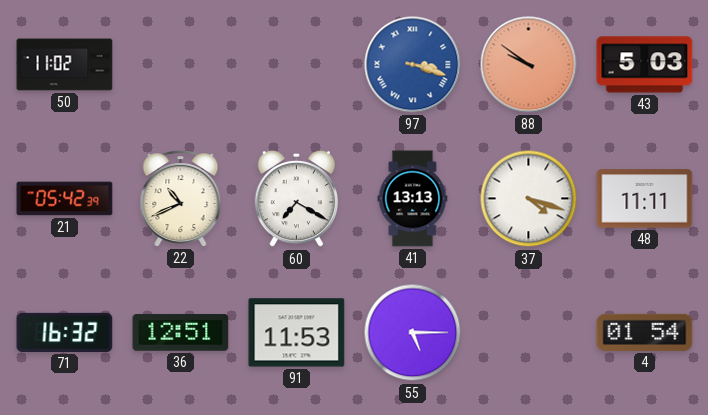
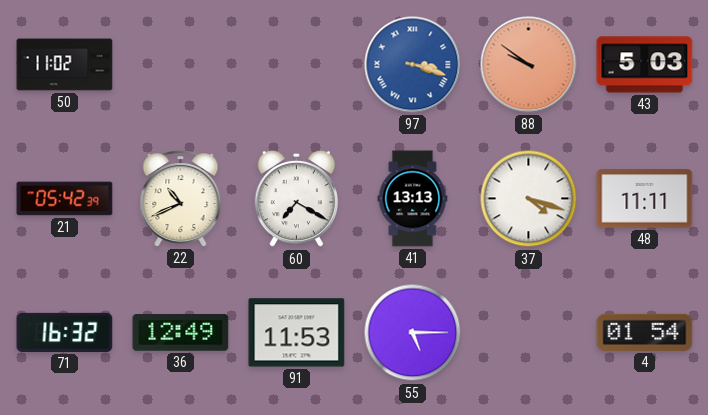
36: 12:51 -> 12:49
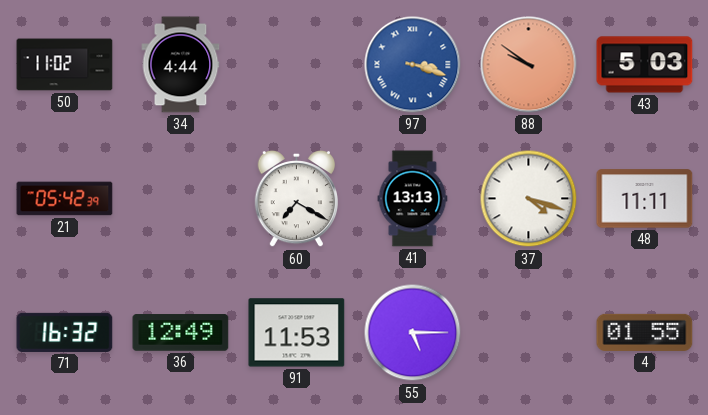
34: none -> 4:44
22: 10:41 -> none
4: 01:54 -> 01:55
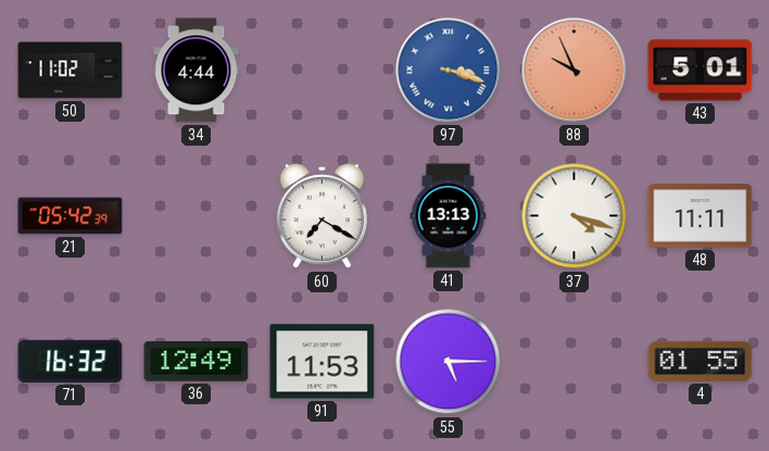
88: 9:51 -> 9:56
43: 5:03 -> 5:01
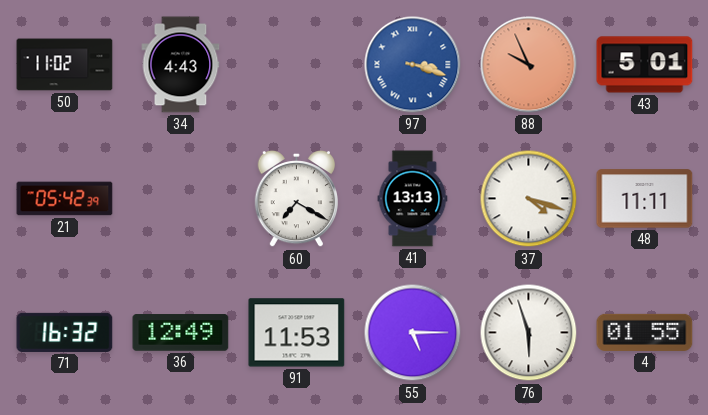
34: 4:44 -> 4:43
76: none -> 5:57
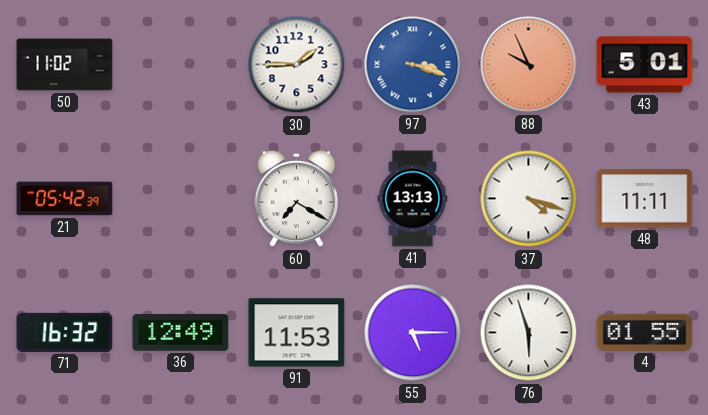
34: 4:43 -> none
30: none -> 1:45
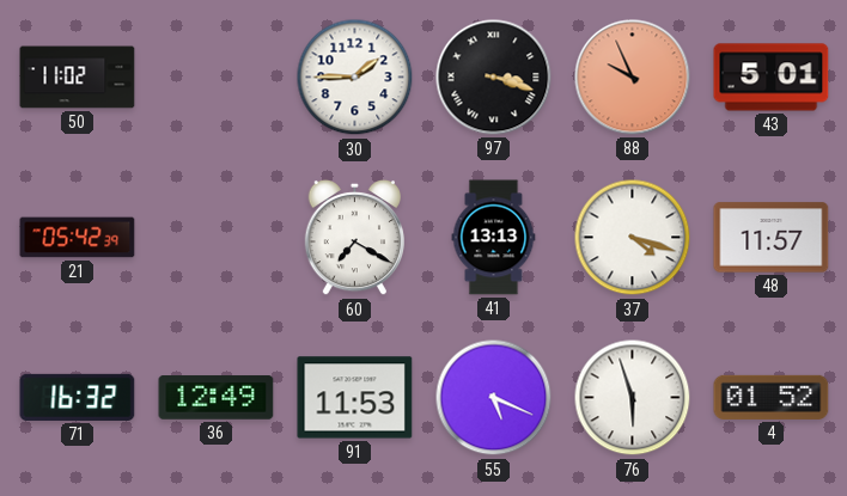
97 dial: blue -> black
48: 11:11 -> 11:57
55: 5:15 -> 5:19
4: 01:55 -> 01:52
